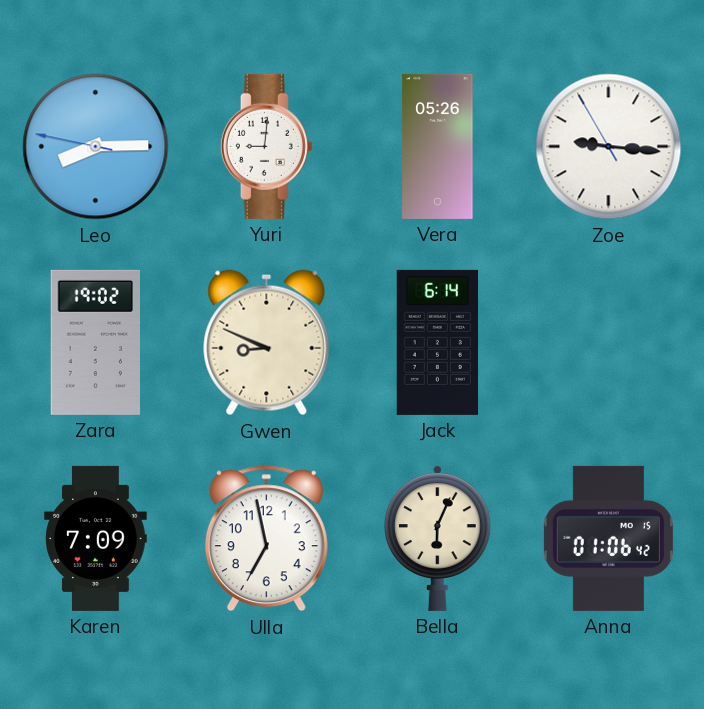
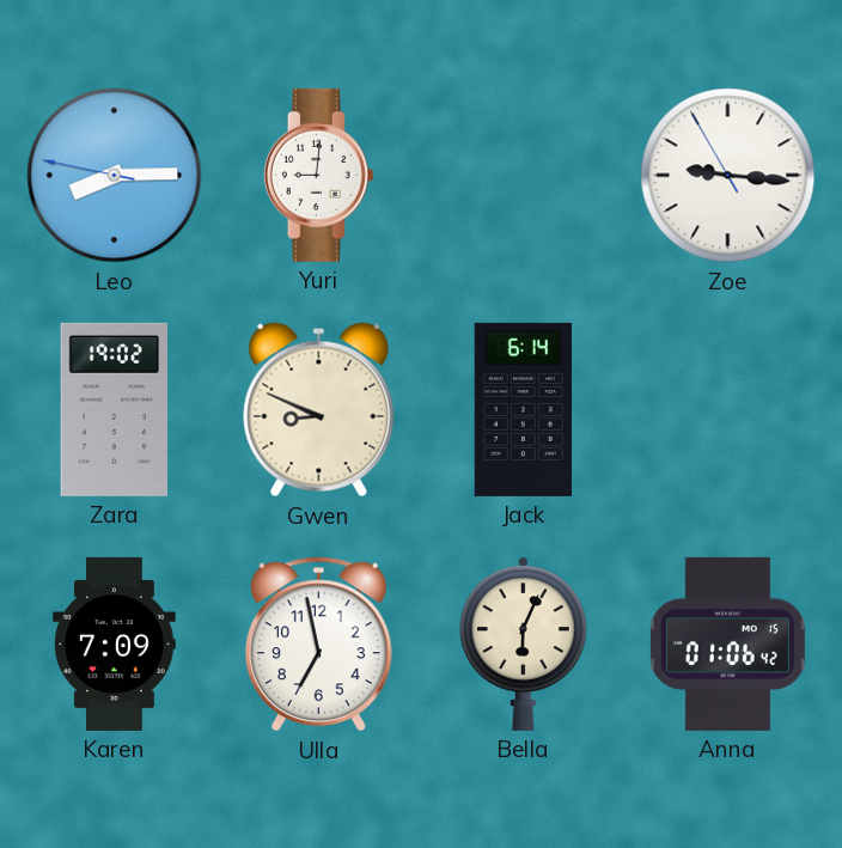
Vera: 05:26 -> none
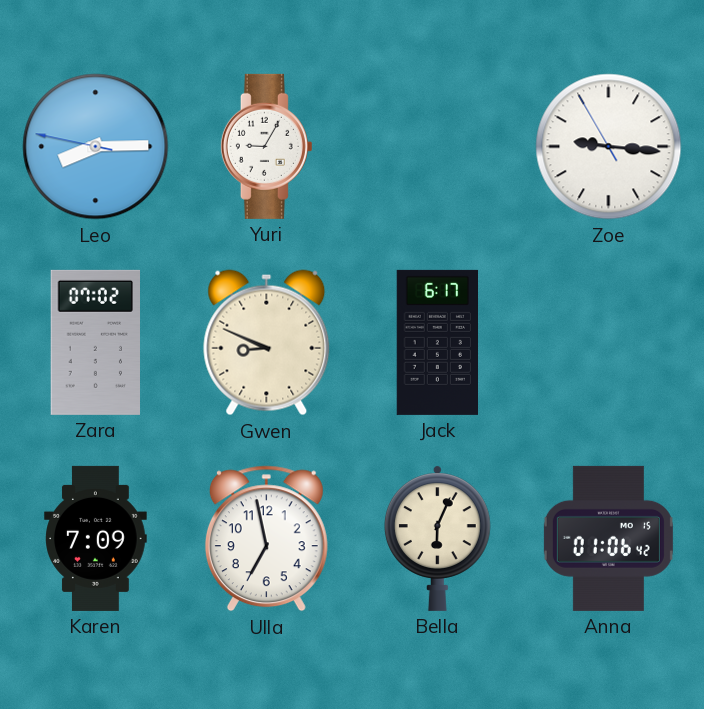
Yuri: 9:01 -> 9:05
Zara: 19:02 -> 07:02
Jack: 6:14 -> 6:17
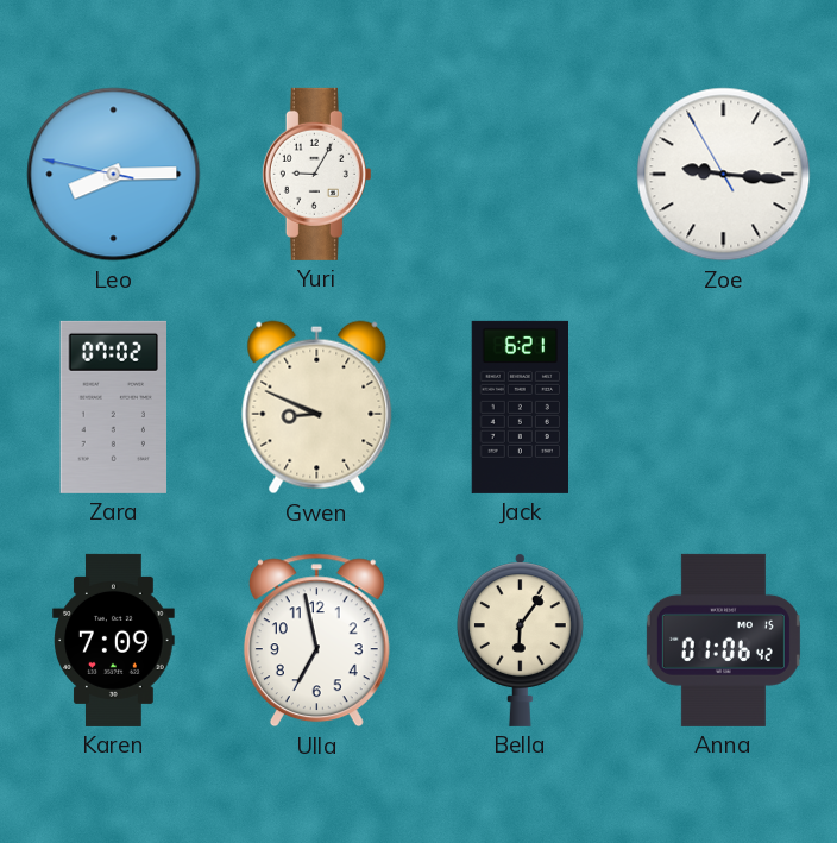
Jack: 6:17 -> 6:21
Bella: 6:04 -> 6:06
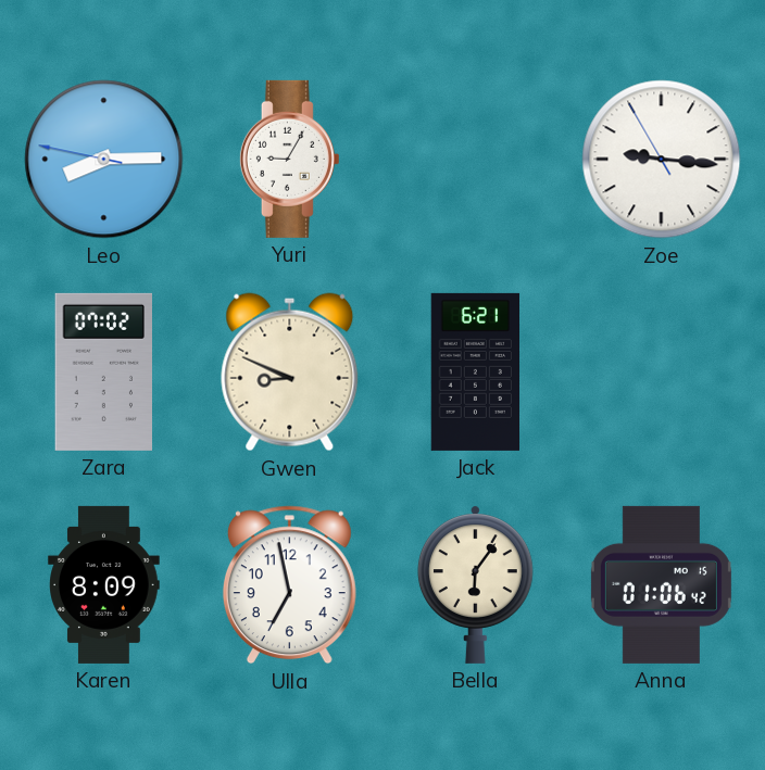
Karen: 7:09 -> 8:09
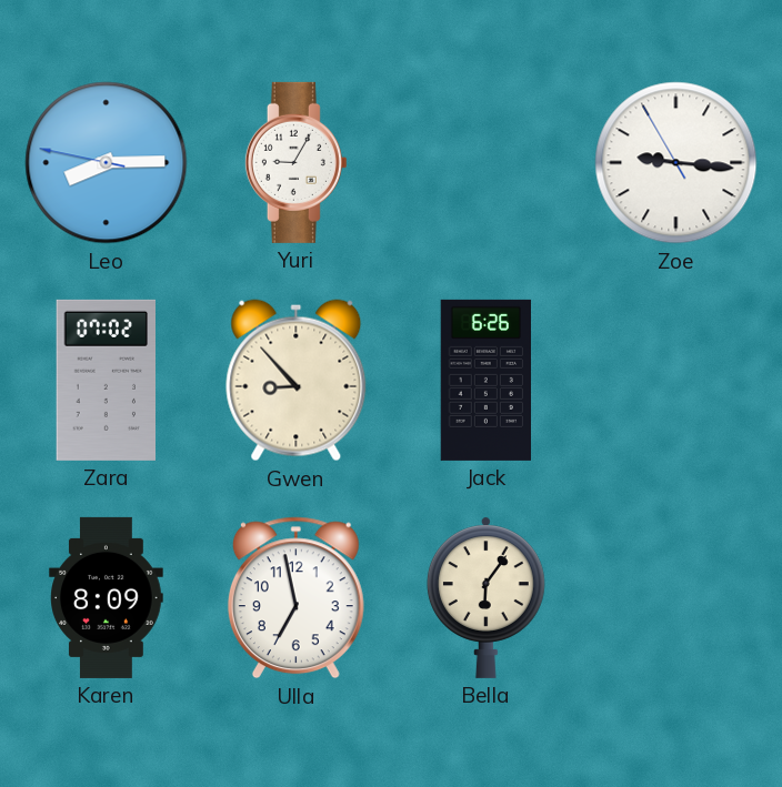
Gwen: 8:49 -> 8:53
Jack: 6:21 -> 6:26
Anna: 01:06 -> none
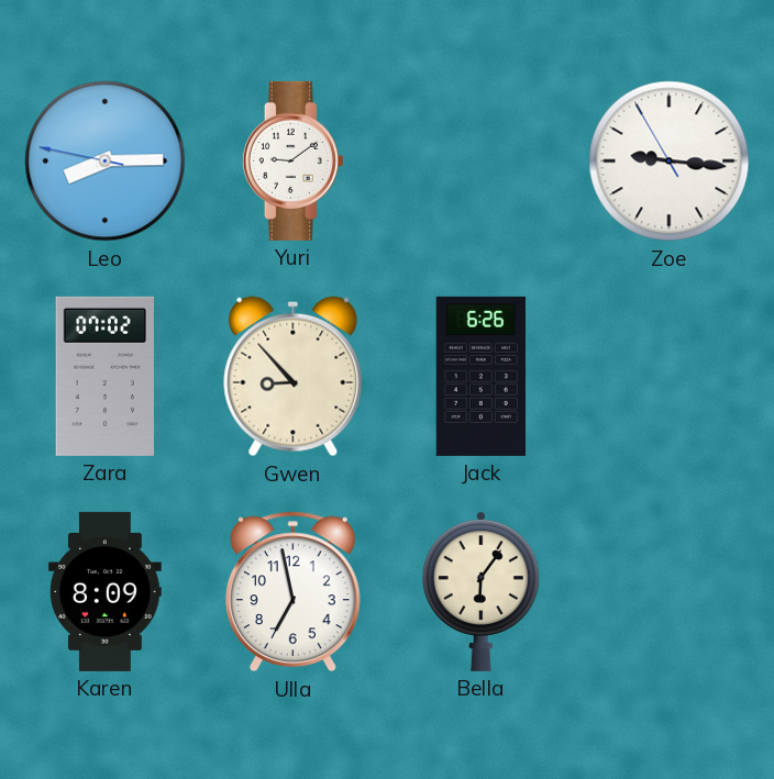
Yuri: 9:05 -> 9:09
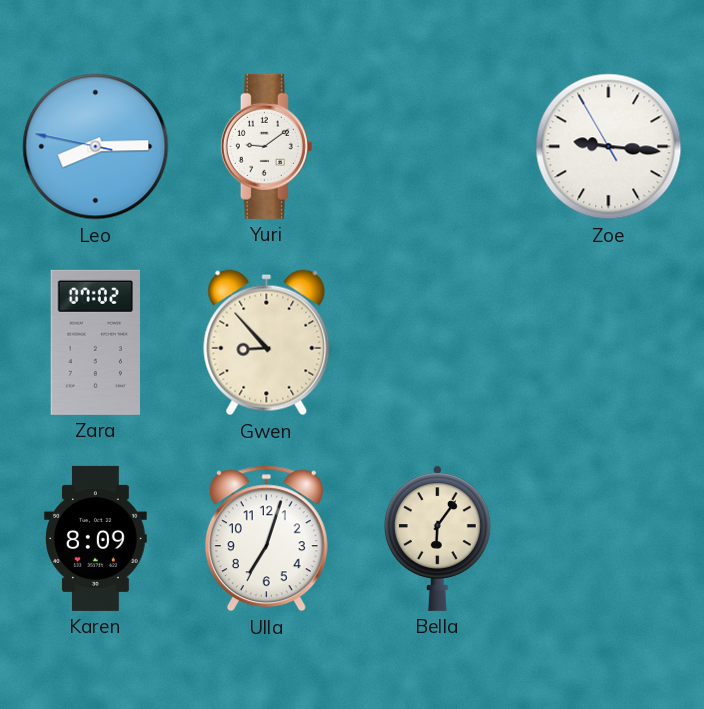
Jack: 6:26 -> none
Ulla: 6:58 -> 7:03
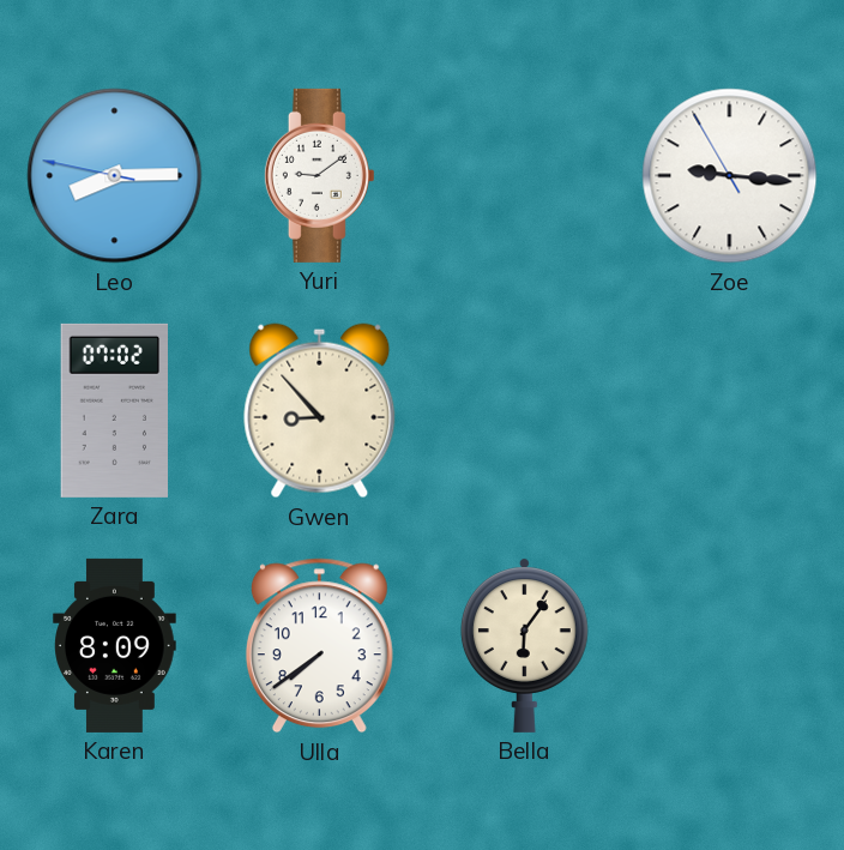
Ulla: 7:03 -> 7:39
